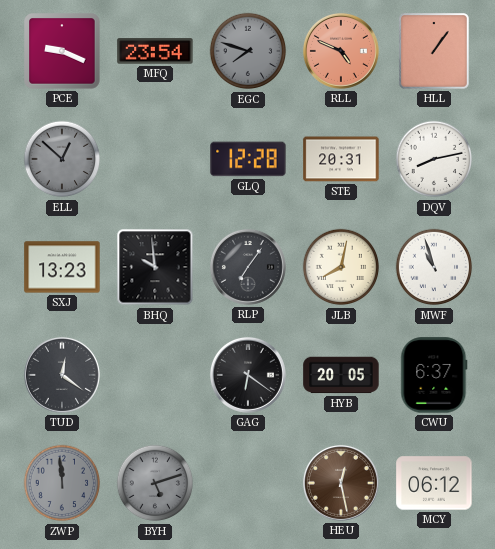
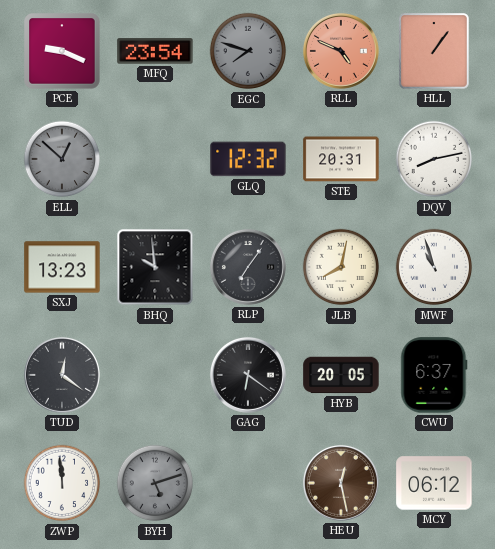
GLQ: 12:28 -> 12:32
ZWP dial: grey -> white
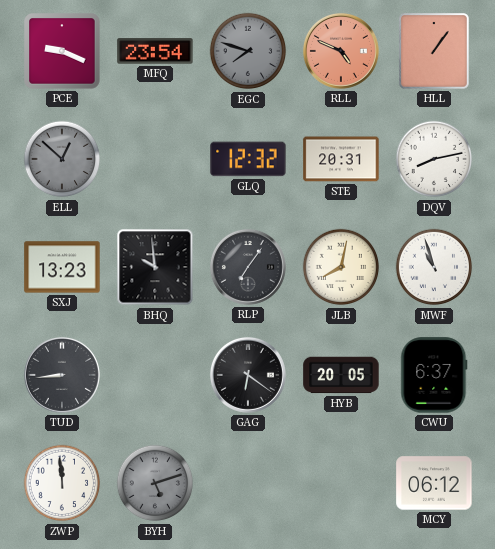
TUD: 12:21 -> 8:44
HEU: 12:28 -> none
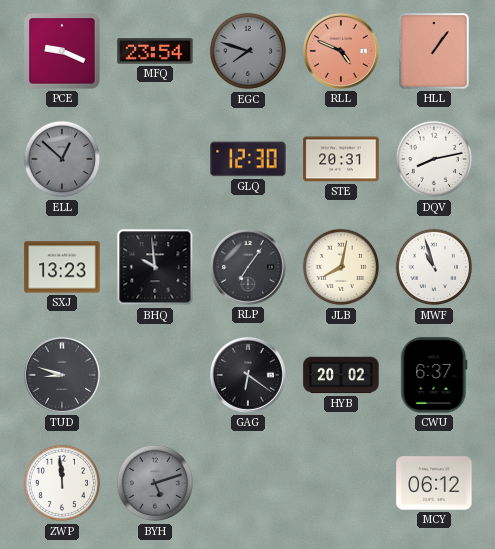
GLQ: 12:32 -> 12:30
TUD: 8:44 -> 8:48
HYB: 20:05 -> 20:02
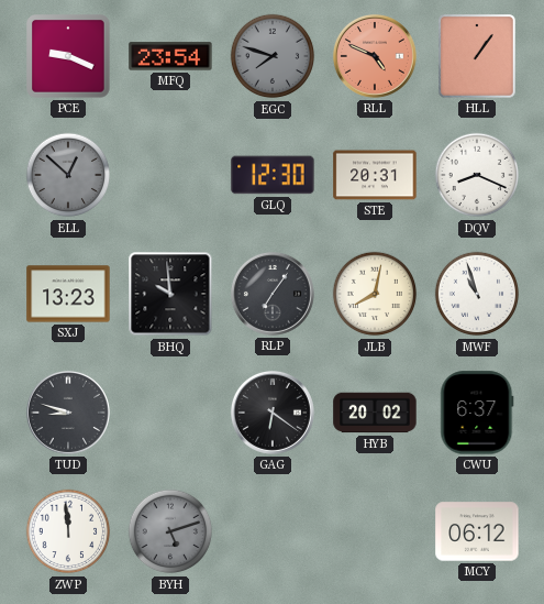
DQV: 8:13 -> 8:19
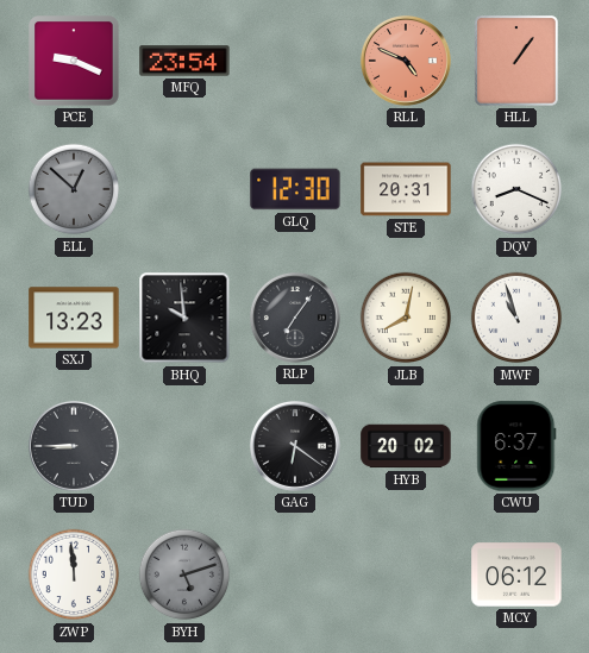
EGC: 7:48 -> none
TUD: 8:48 -> 8:45
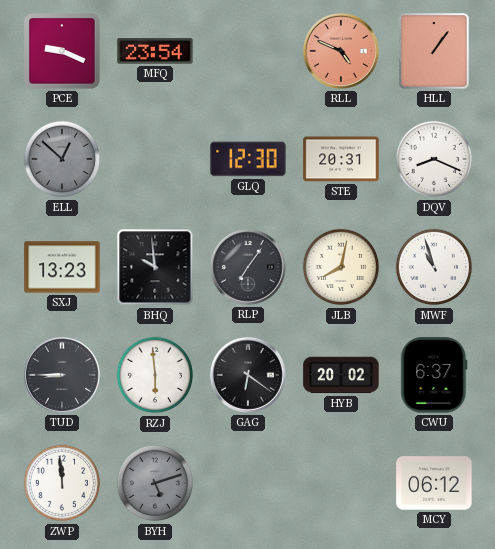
RZJ: none -> 5:59
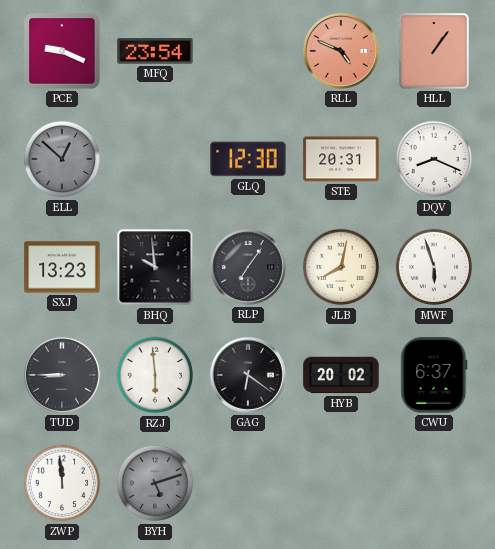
MWF: 10:57 -> 5:57
MCY: 06:12 -> none
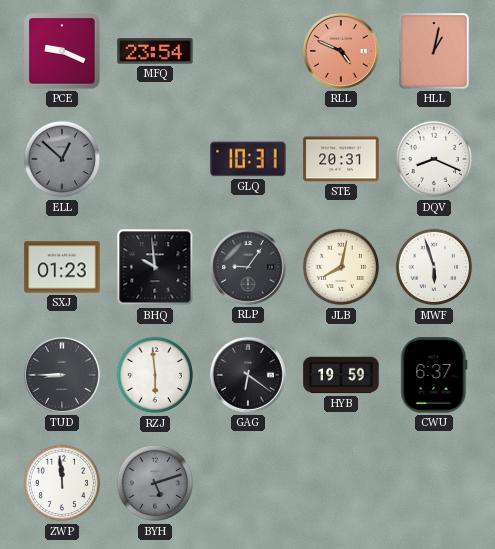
HLL: 1:06 -> 1:02
GLQ: 12:30 -> 10:31
SXJ: 13:23 -> 01:23
RLP: 7:06 -> 9:06
HYB: 20:02 -> 19:59
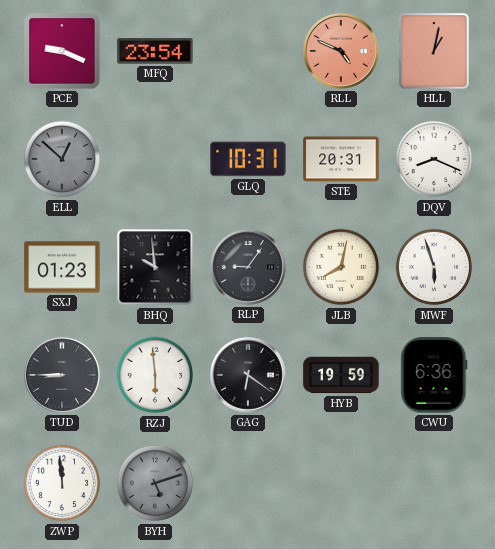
CWU: 6:37 -> 6:36
